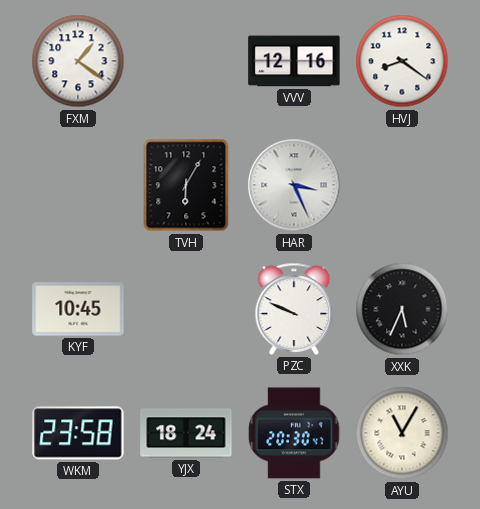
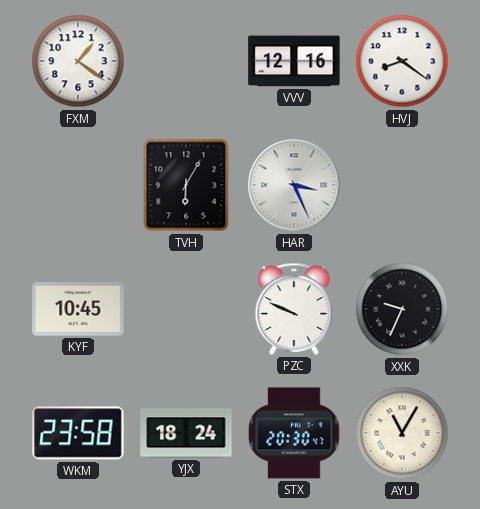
XXK: 5:34 -> 9:34
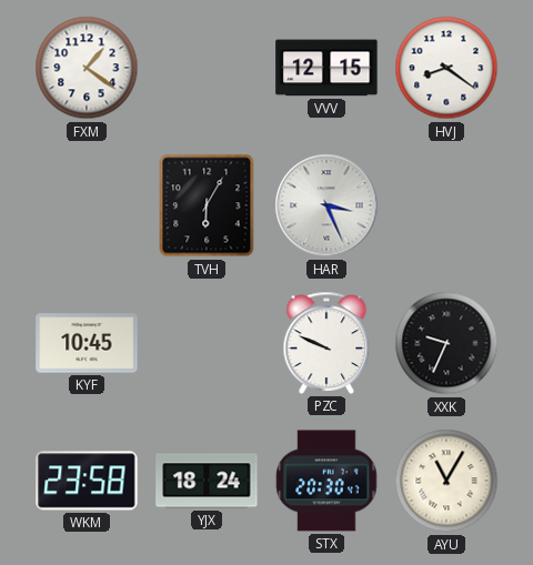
VVV: 12:16 -> 12:15
